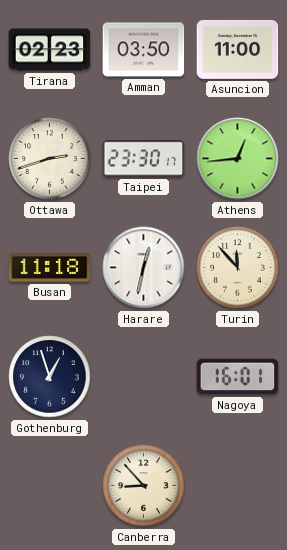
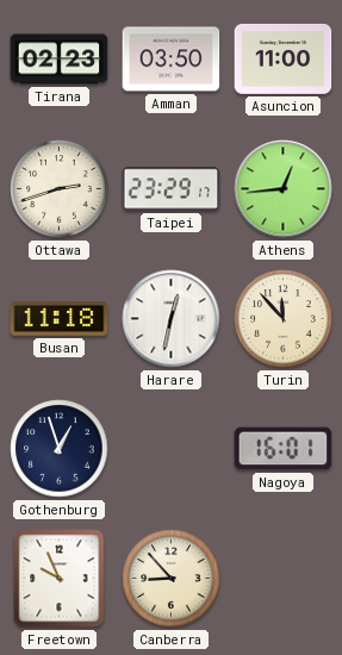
Taipei: 23:30 -> 23:29
Freetown: none -> 9:56
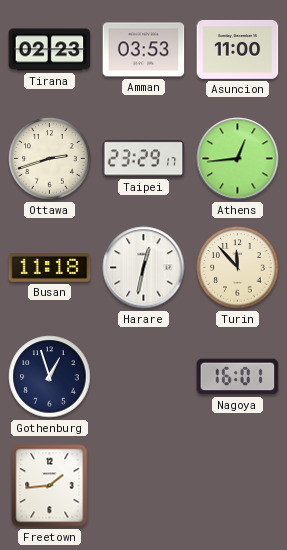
Amman: 03:50 -> 03:53
Freetown: 9:56 -> 1:44
Canberra: 8:53 -> none
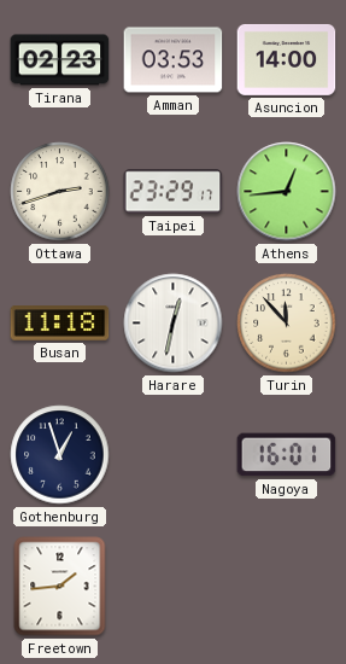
Asuncion: 11:00 -> 14:00
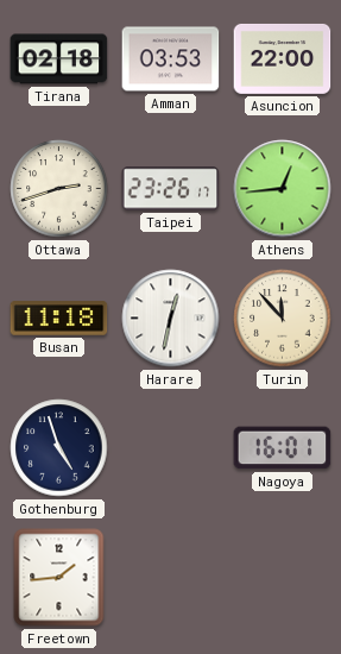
Tirana: 02:23 -> 02:18
Asuncion: 14:00 -> 22:00
Taipei: 23:29 -> 23:26
Gothenburg: 12:57 -> 4:57
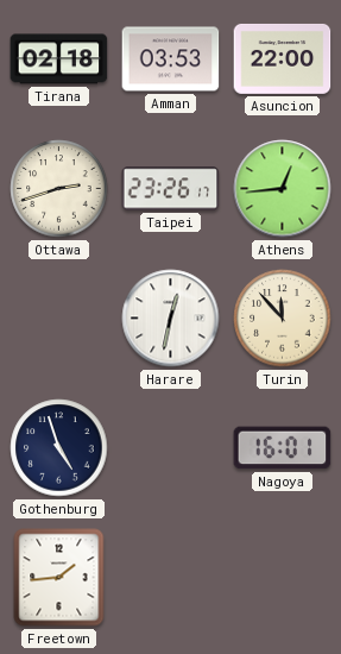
Busan: 11:18 -> none
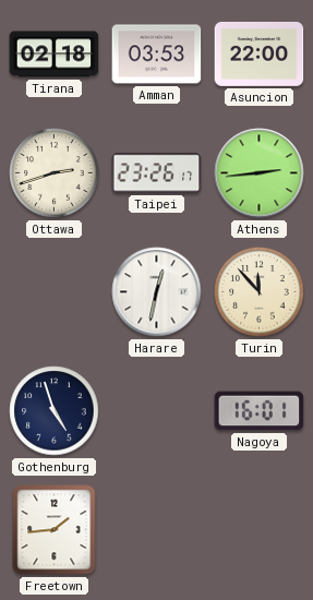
Athens: 12:44 -> 2:44
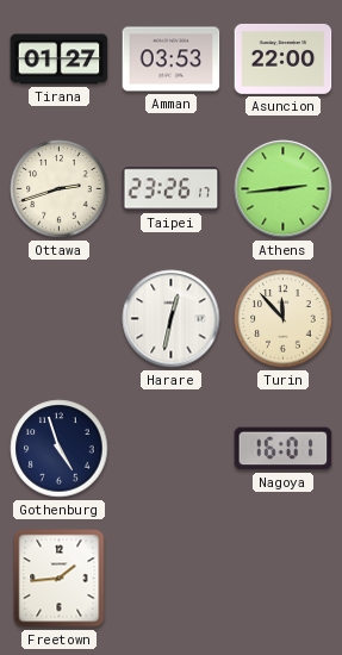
Tirana: 02:18 -> 01:27
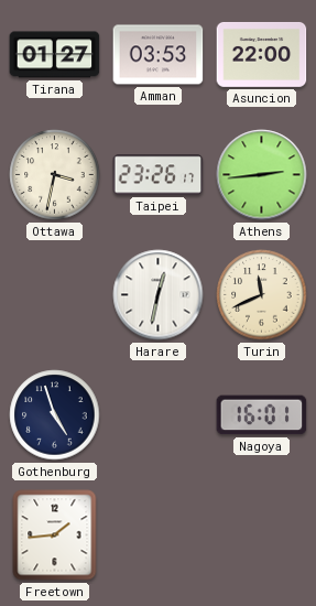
Ottawa: 2:42 -> 3:32
Turin: 11:53 -> 11:41
